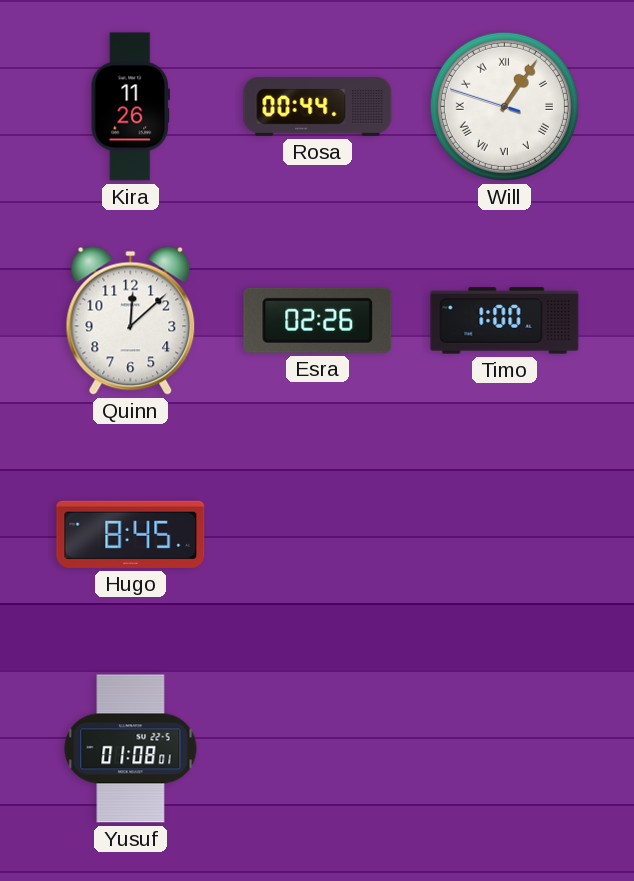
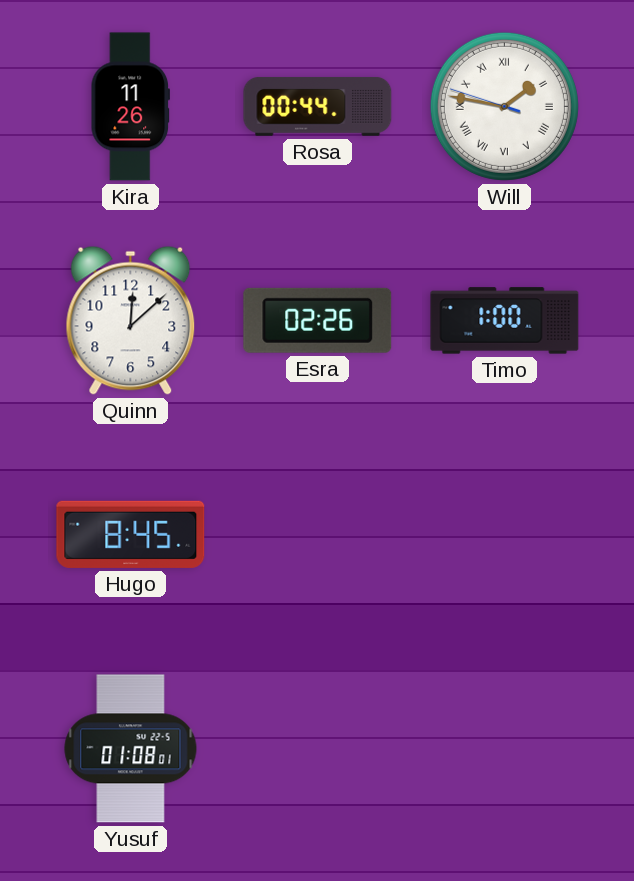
Will: 1:05 -> 1:46
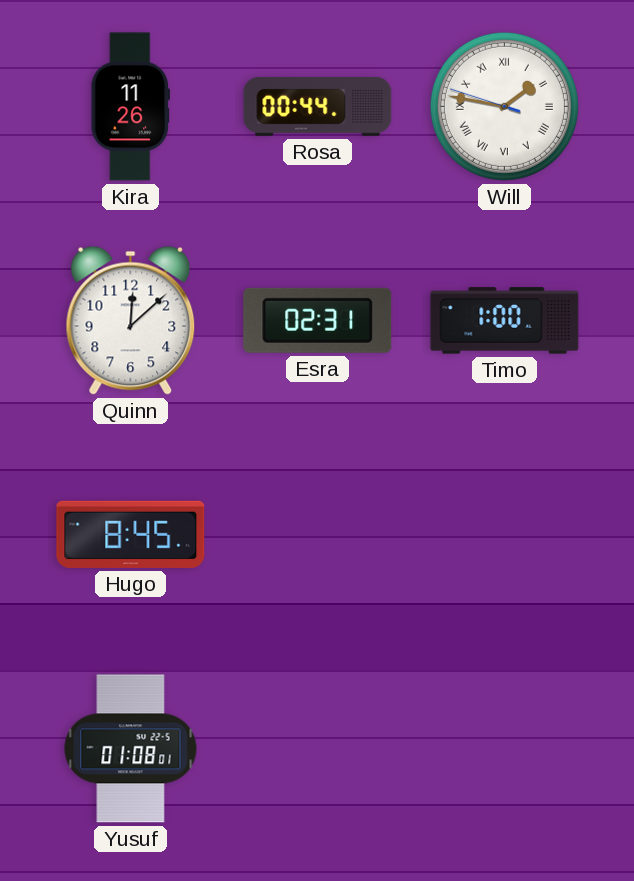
Esra: 02:26 -> 02:31
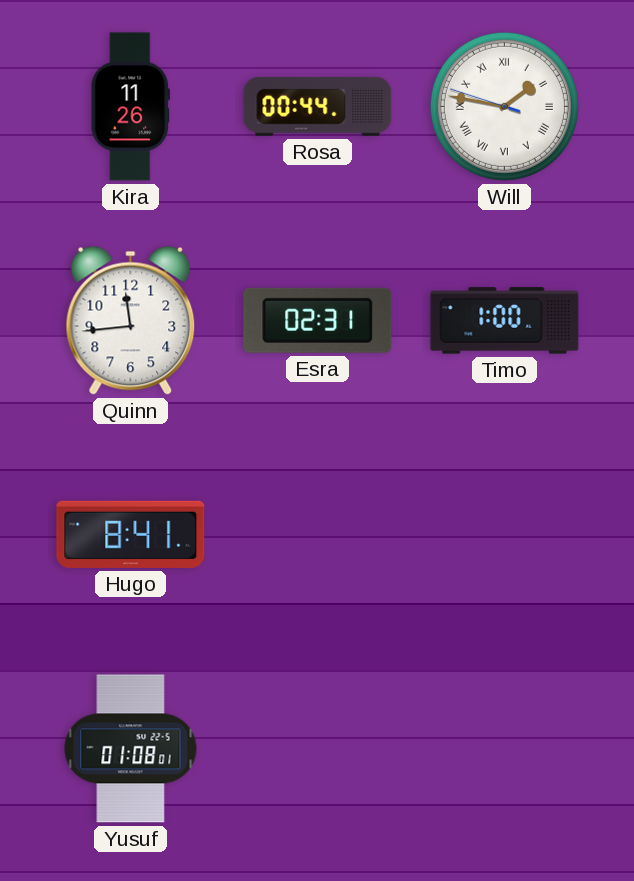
Quinn: 12:08 -> 11:44
Hugo: 8:45 -> 8:41
